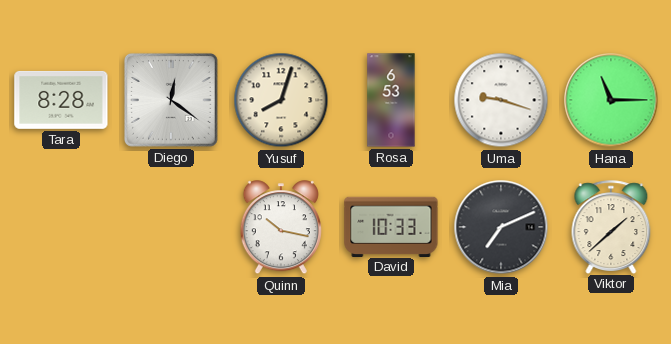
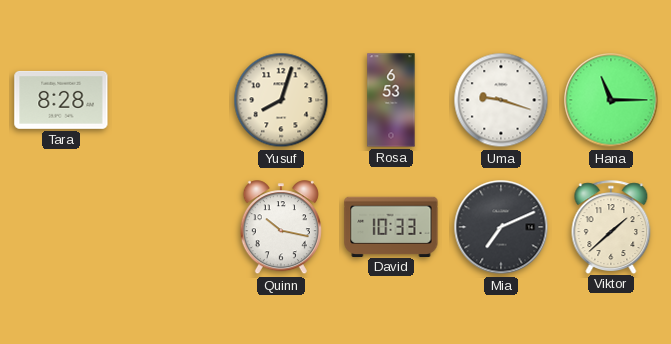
Diego: 12:21 -> none
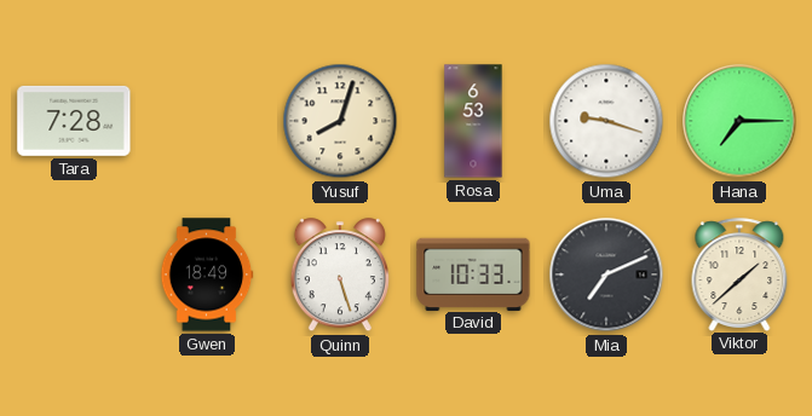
Tara: 8:28 -> 7:28
Hana: 11:15 -> 7:15
Gwen: none -> 18:49
Quinn: 10:17 -> 5:27
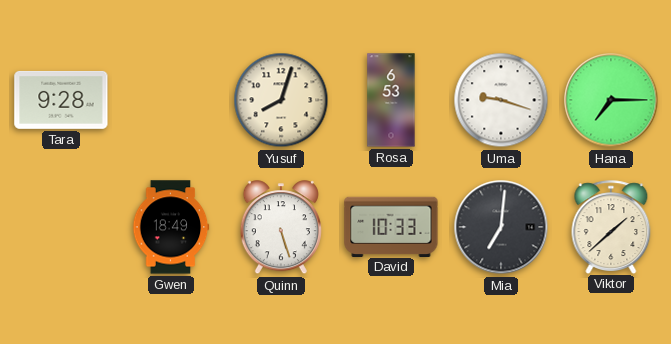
Tara: 7:28 -> 9:28
Mia: 7:11 -> 7:01
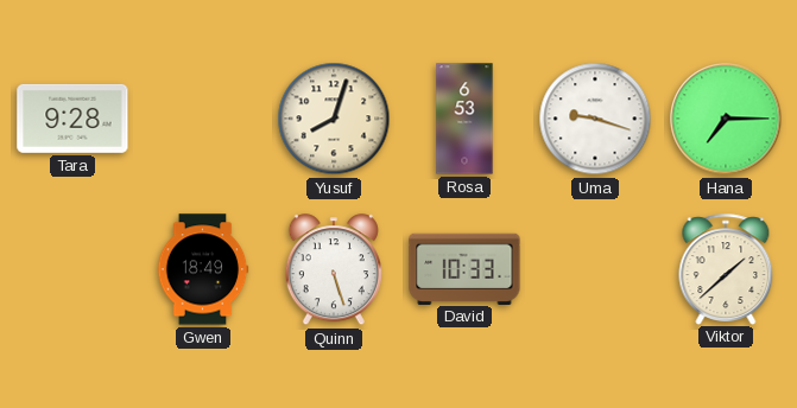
Mia: 7:01 -> none
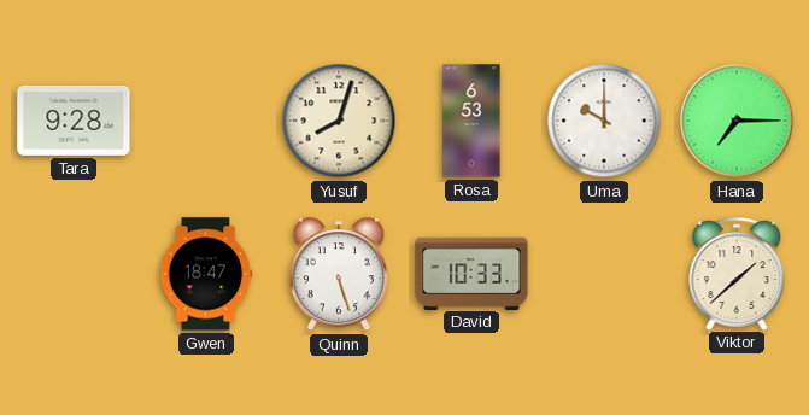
Uma: 9:18 -> 10:00
Gwen: 18:49 -> 18:47
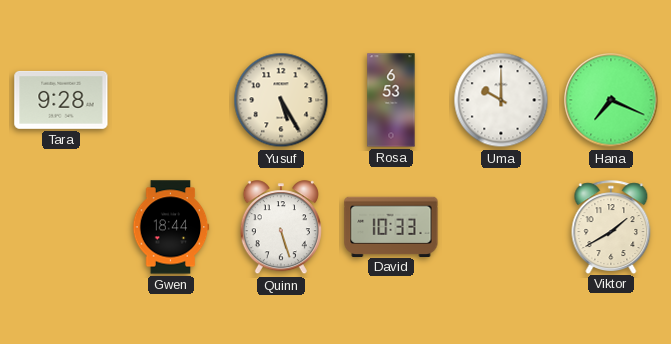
Yusuf: 8:03 -> 5:25
Hana: 7:15 -> 7:19
Gwen: 18:47 -> 18:44
Viktor: 1:38 -> 1:40
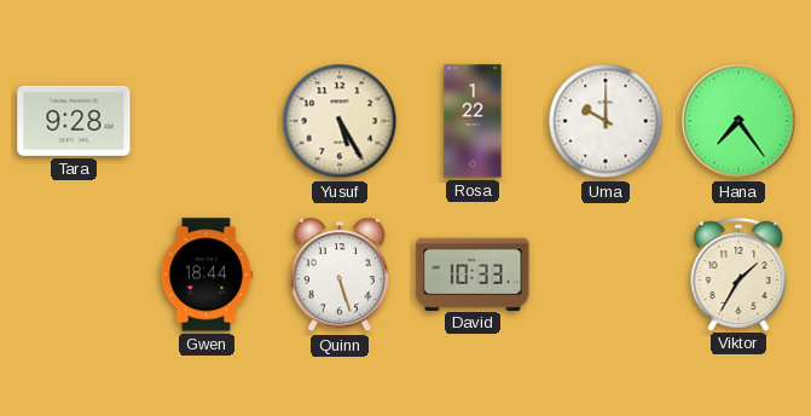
Rosa: 6:53 -> 1:22
Hana: 7:19 -> 7:24
Viktor: 1:40 -> 1:35
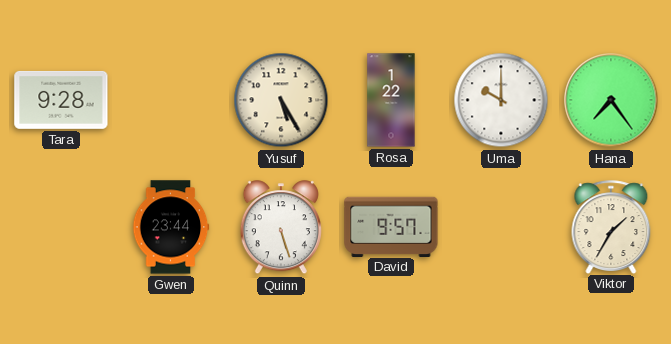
Gwen: 18:44 -> 23:44
David: 10:33 -> 9:57
